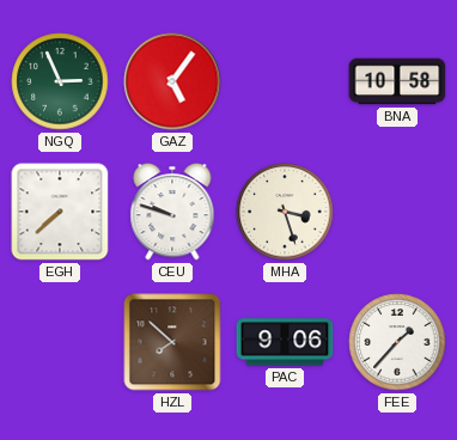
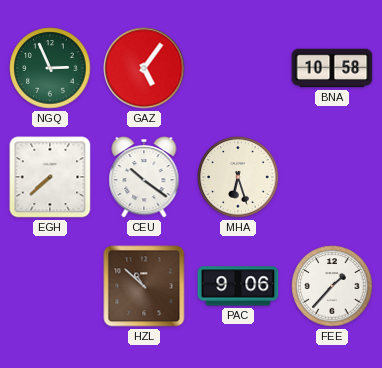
CEU: 9:48 -> 10:21
MHA: 3:27 -> 6:27
HZL: 7:52 -> 10:52
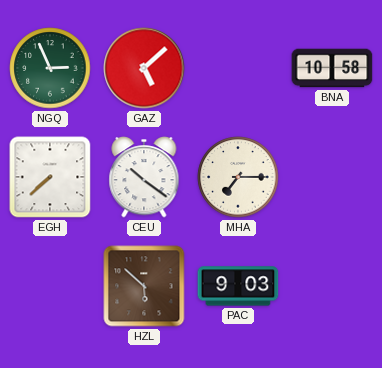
GAZ: 5:06 -> 5:08
MHA: 6:27 -> 7:15
HZL: 10:52 -> 5:52
PAC: 9:06 -> 9:03
FEE: 1:37 -> none
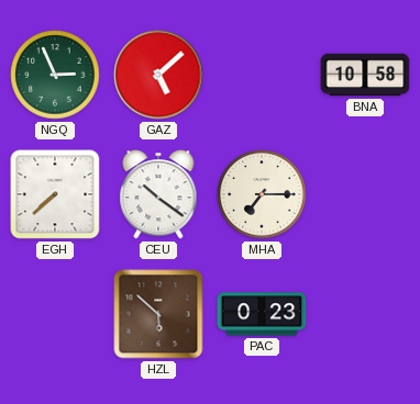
PAC: 9:03 -> 0:23
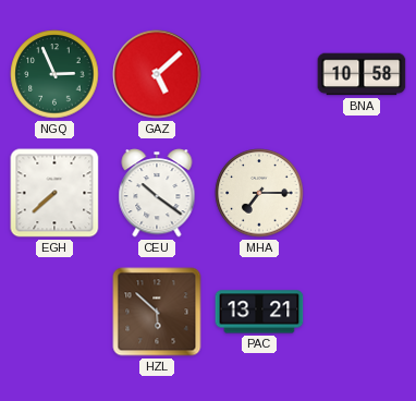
PAC: 0:23 -> 13:21
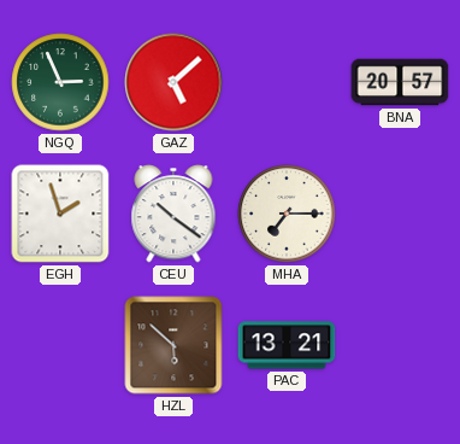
BNA: 10:58 -> 20:57
EGH: 7:38 -> 1:57
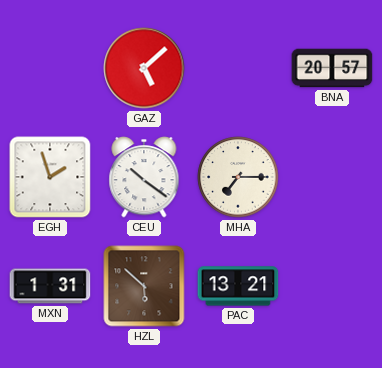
NGQ: 2:56 -> none
MXN: none -> 1:31
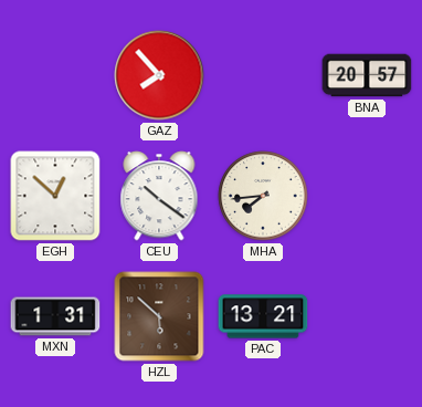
GAZ: 5:08 -> 7:53
EGH: 1:57 -> 12:52
MHA: 7:15 -> 7:44
